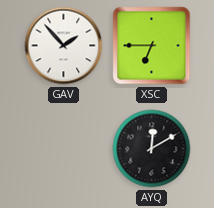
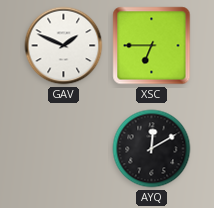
GAV: 1:53 -> 1:49
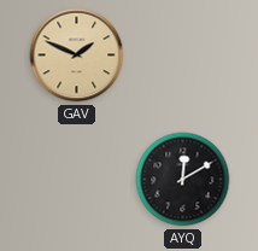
GAV dial: white -> champagne
XSC: 6:45 -> none
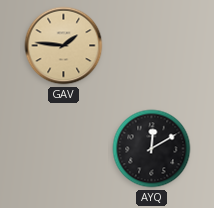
GAV: 1:49 -> 1:46
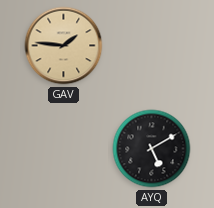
AYQ: 12:10 -> 5:10
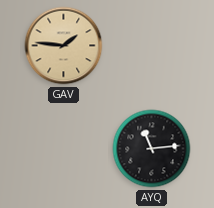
AYQ: 5:10 -> 11:14
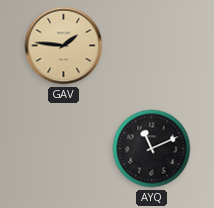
AYQ: 11:14 -> 11:11
